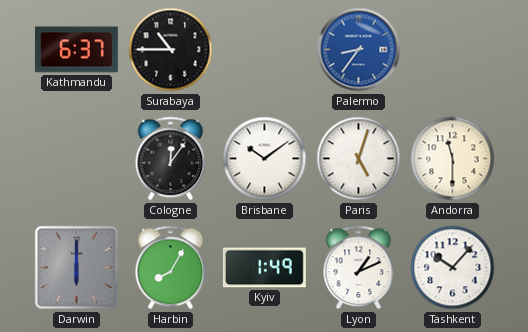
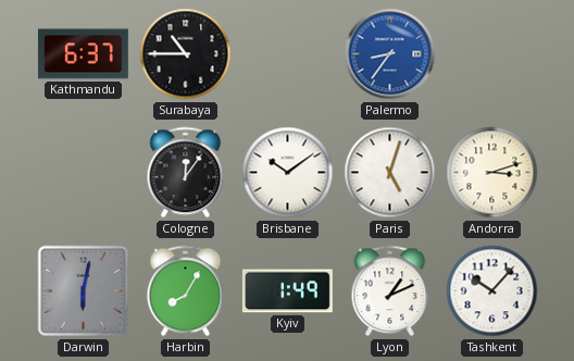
Andorra: 11:30 -> 3:12
Darwin: 6:00 -> 6:02
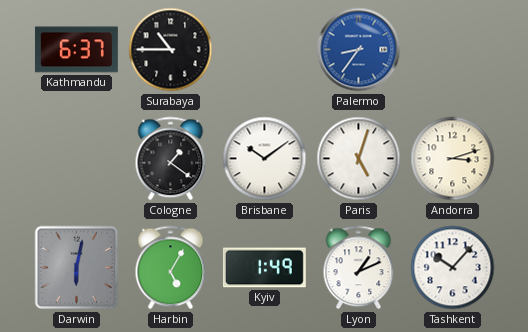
Cologne: 12:06 -> 1:21
Harbin: 8:05 -> 5:05
